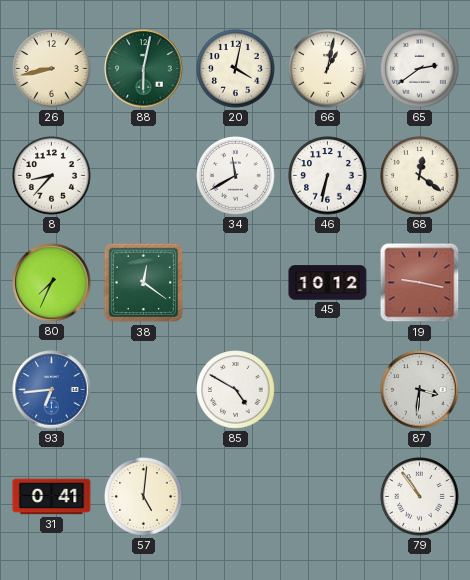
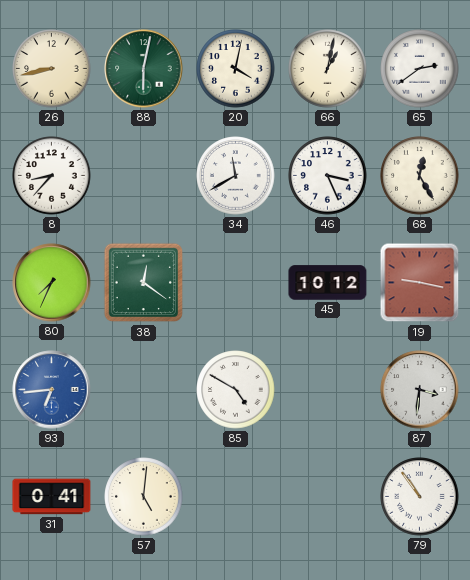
46: 6:32 -> 3:26
68: 12:21 -> 12:25
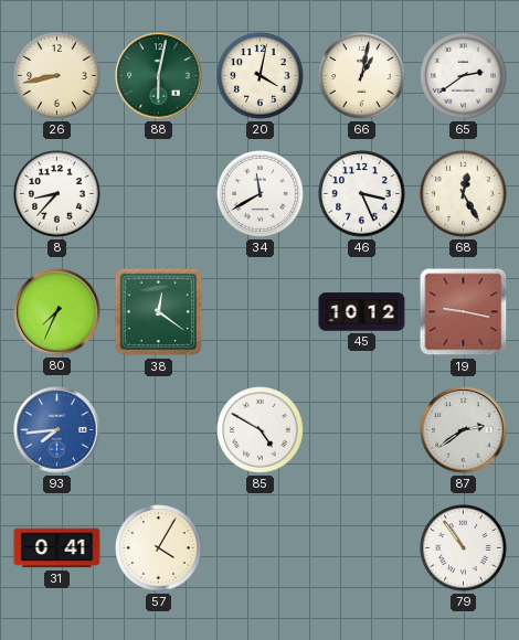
93: 6:44 -> 7:44
87: 3:31 -> 2:39
57: 5:01 -> 4:05
